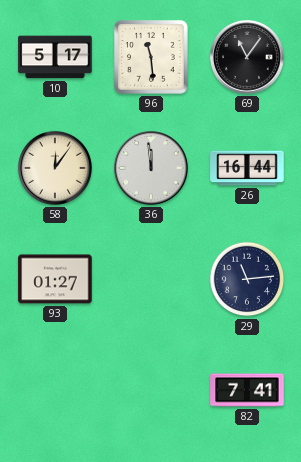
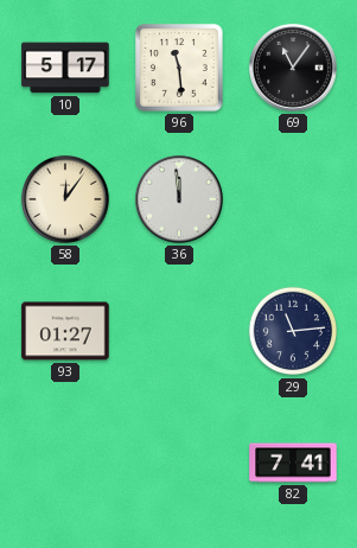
26: 16:44 -> none
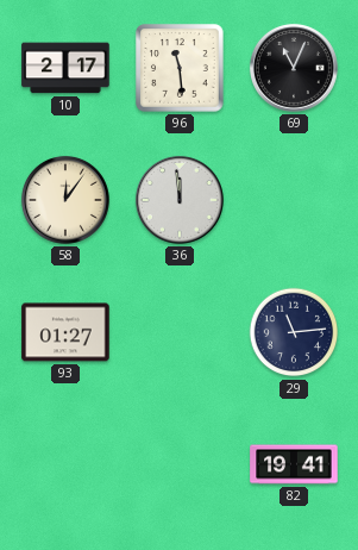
10: 5:17 -> 2:17
69: 11:06 -> 11:04
82: 7:41 -> 19:41
